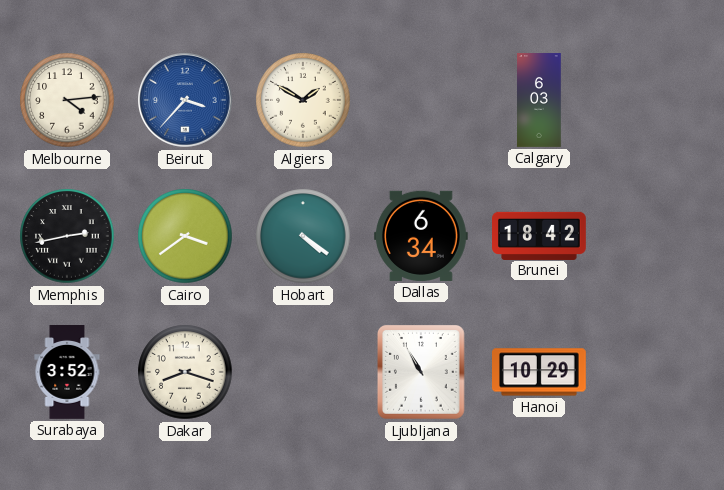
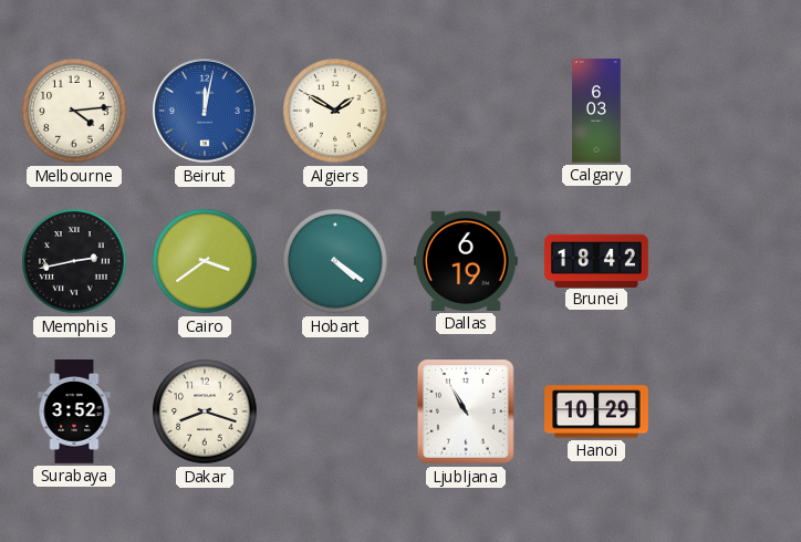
Beirut: 3:37 -> 12:02
Dallas: 6:34 -> 6:19
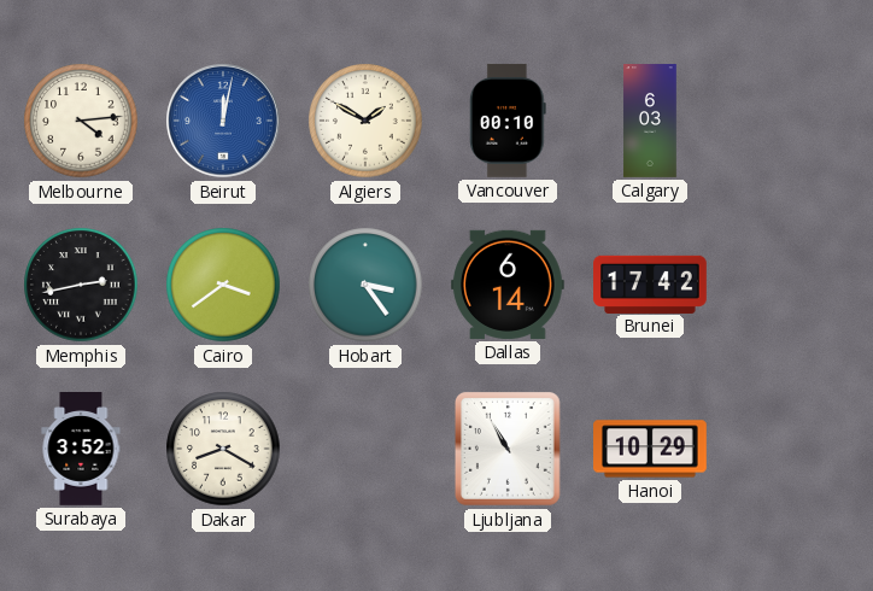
Vancouver: none -> 00:10
Hobart: 4:21 -> 3:24
Dallas: 6:19 -> 6:14
Brunei: 18:42 -> 17:42
Dakar: 8:18 -> 8:20
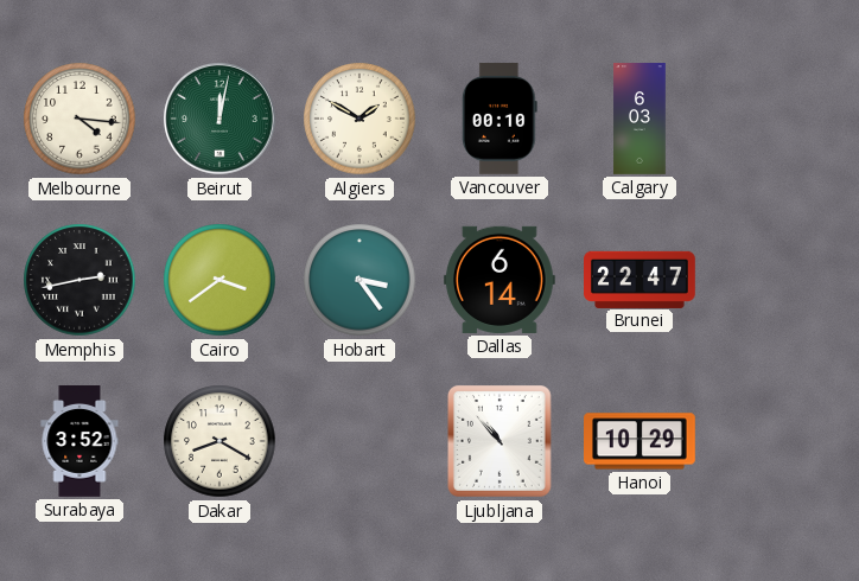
Melbourne: 4:14 -> 4:16
Beirut dial: blue -> green
Brunei: 17:42 -> 22:47
Ljubljana: 10:55 -> 10:53
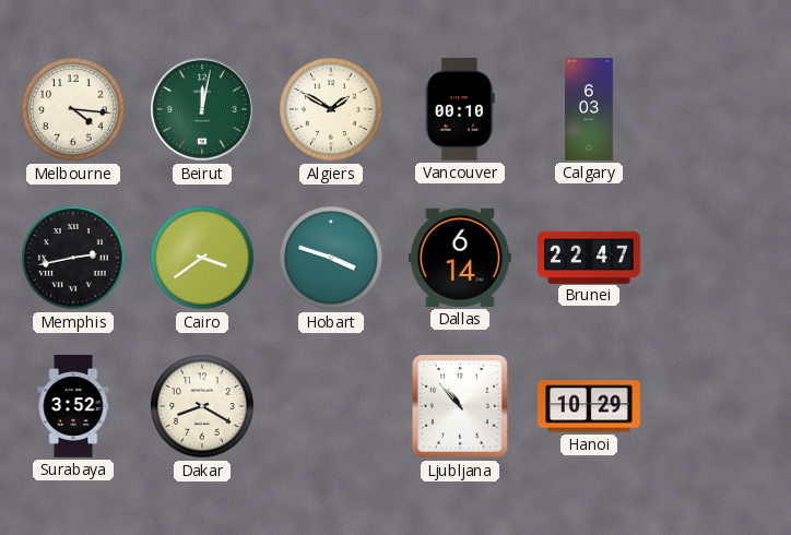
Hobart: 3:24 -> 3:48
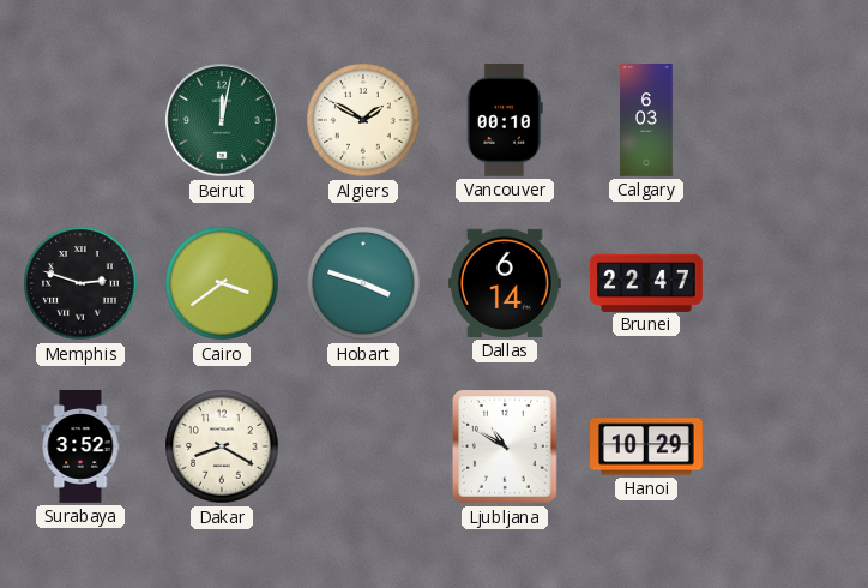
Melbourne: 4:16 -> none
Memphis: 2:43 -> 2:48
Ljubljana: 10:53 -> 10:50
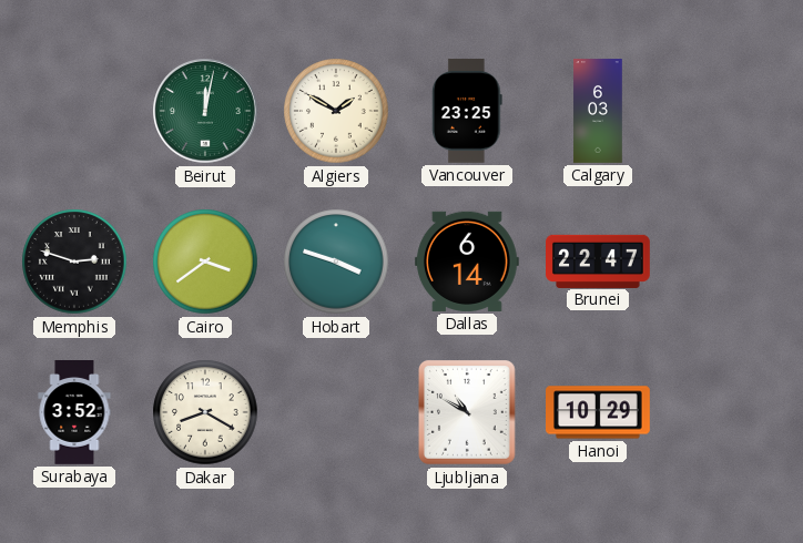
Vancouver: 00:10 -> 23:25
